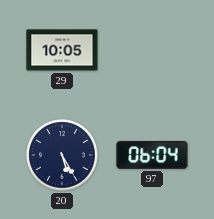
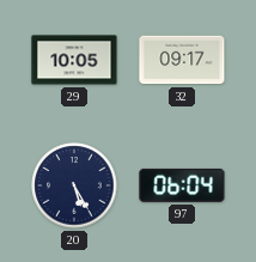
32: none -> 09:17
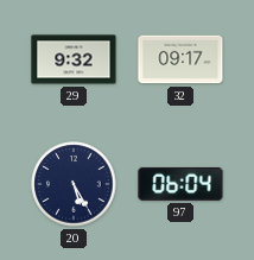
29: 10:05 -> 9:32
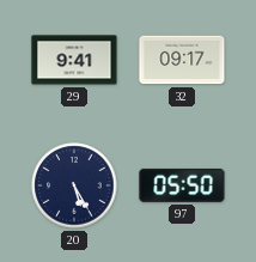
29: 9:32 -> 9:41
97: 06:04 -> 05:50
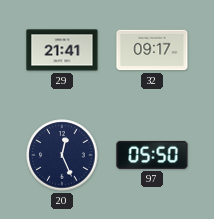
29: 9:41 -> 21:41
20: 5:25 -> 12:26
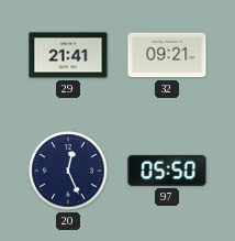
32: 09:17 -> 09:21
